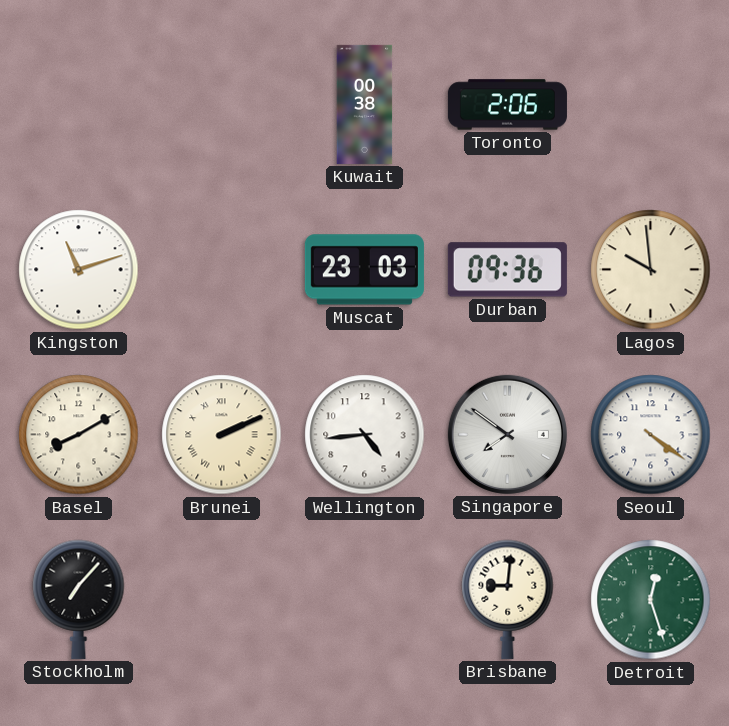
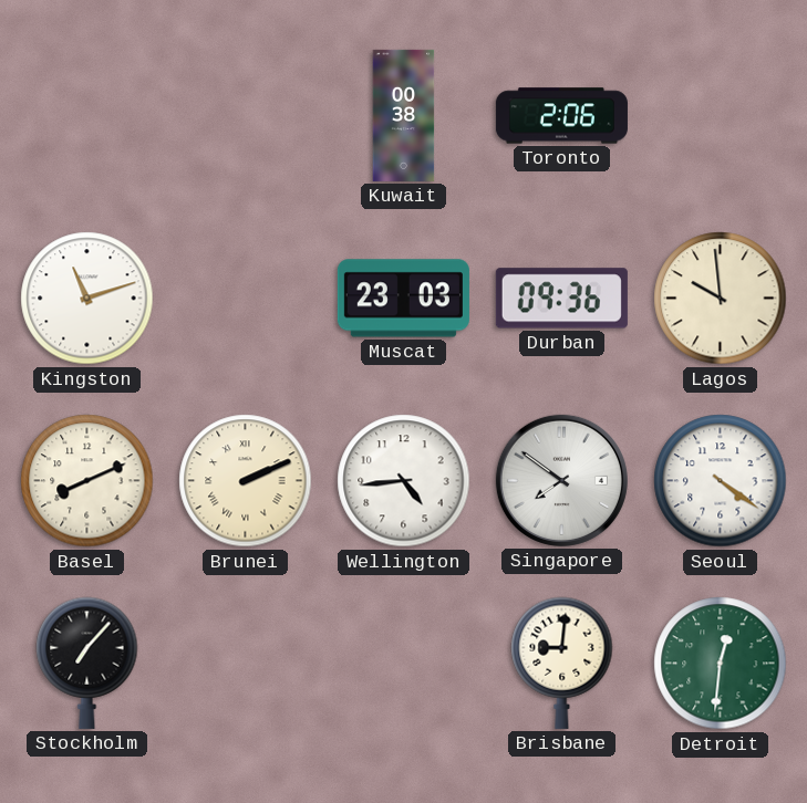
Basel: 8:10 -> 8:11
Detroit: 12:27 -> 12:31
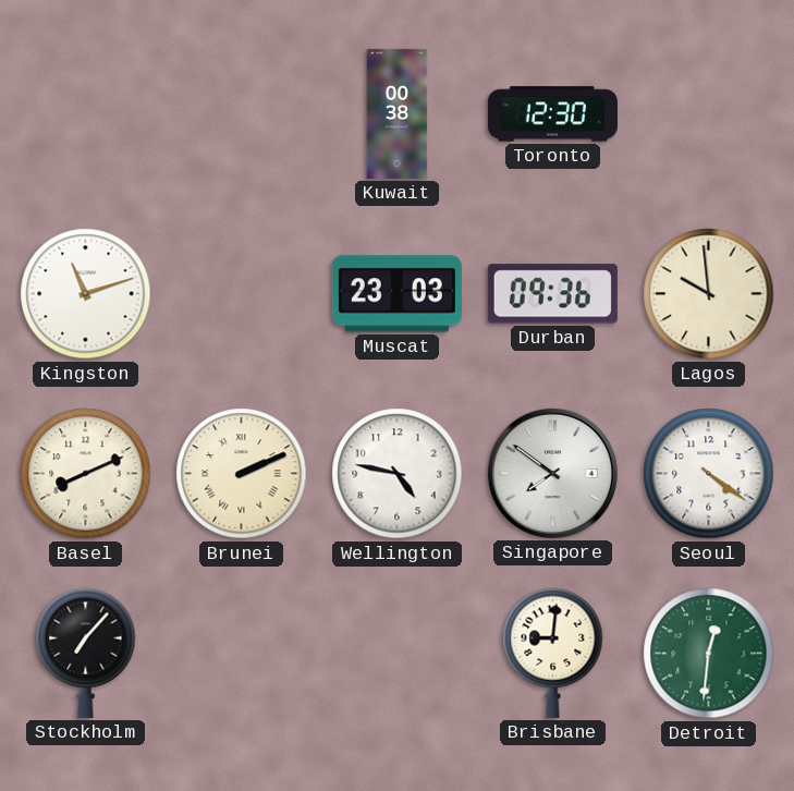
Toronto: 2:06 -> 12:30
Wellington: 4:44 -> 4:47
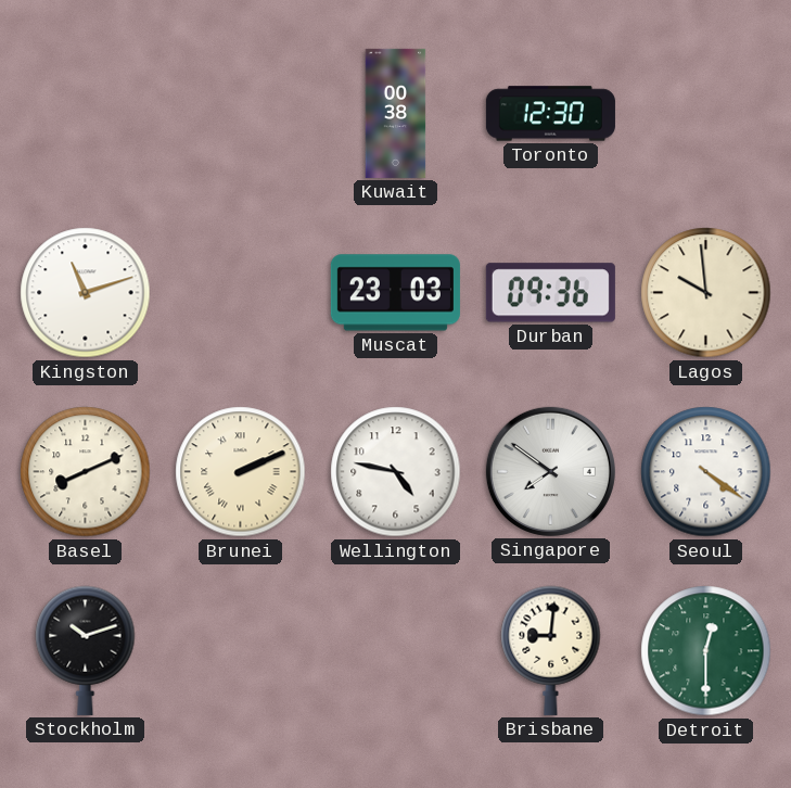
Stockholm: 7:07 -> 10:12
Detroit: 12:31 -> 12:30
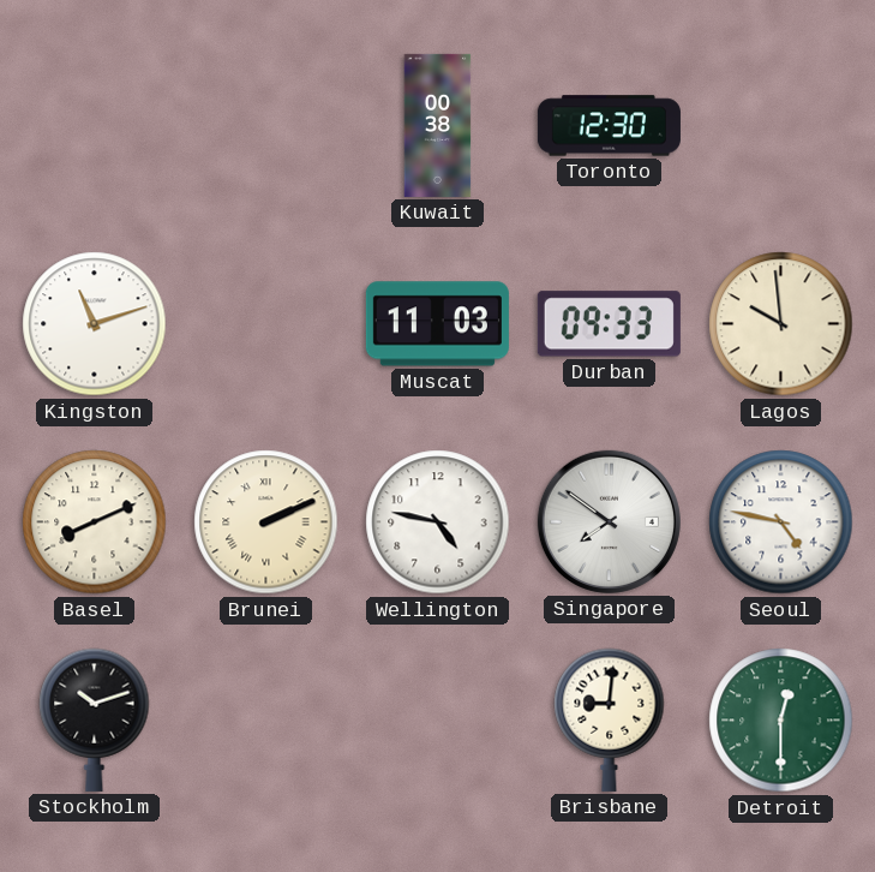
Muscat: 23:03 -> 11:03
Durban: 09:36 -> 09:33
Seoul: 4:21 -> 4:47
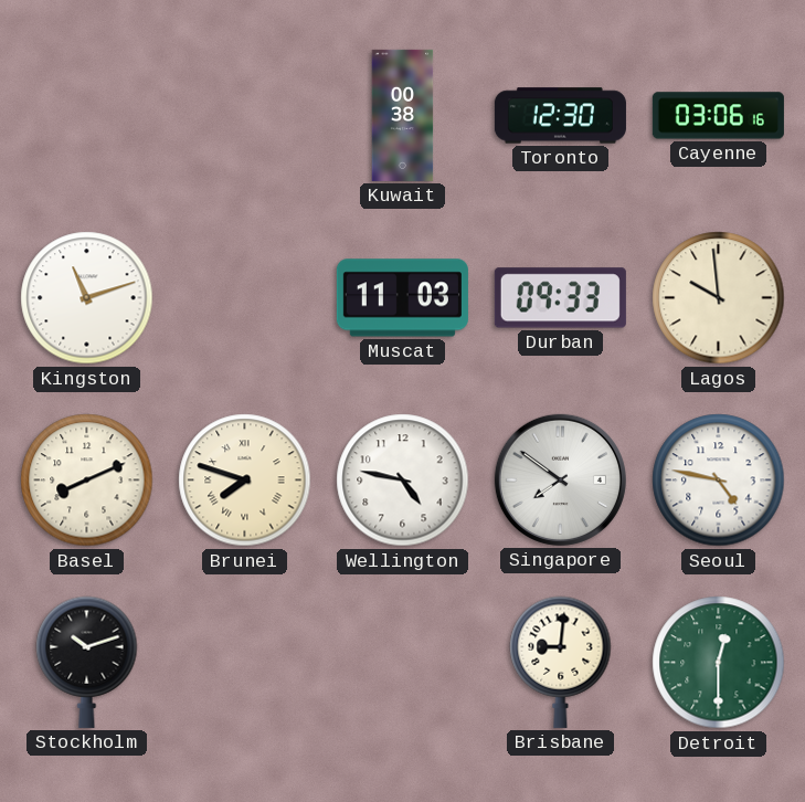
Cayenne: none -> 03:06
Brunei: 2:11 -> 7:48
